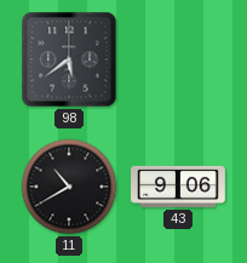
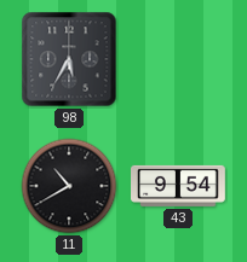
98: 5:39 -> 5:35
43: 9:06 -> 9:54
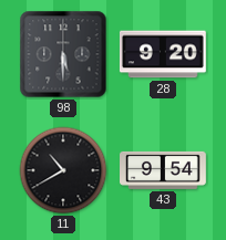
98: 5:35 -> 5:30
28: none -> 9:20
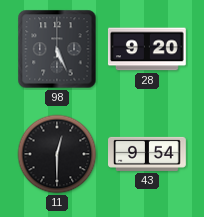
98: 5:30 -> 5:26
11: 10:40 -> 12:30
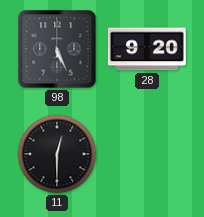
43: 9:54 -> none
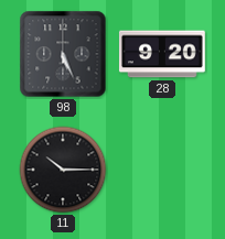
11: 12:30 -> 10:15
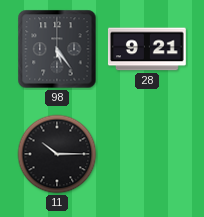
98: 5:26 -> 5:24
28: 9:20 -> 9:21
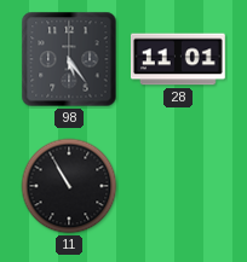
28: 9:21 -> 11:01
11: 10:15 -> 10:55
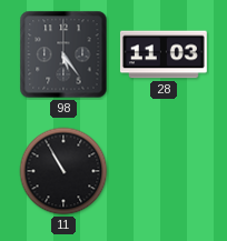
28: 11:01 -> 11:03
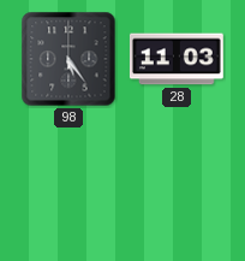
11: 10:55 -> none
